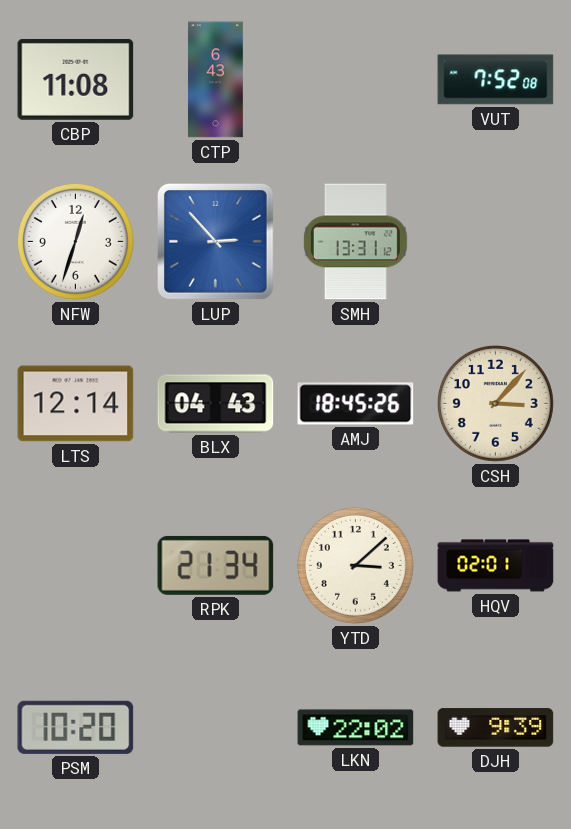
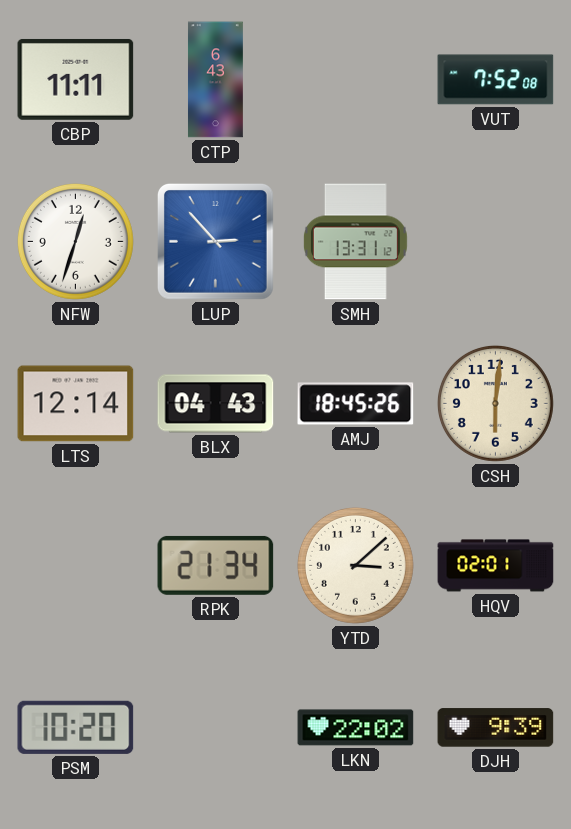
CBP: 11:08 -> 11:11
CSH: 3:07 -> 6:01
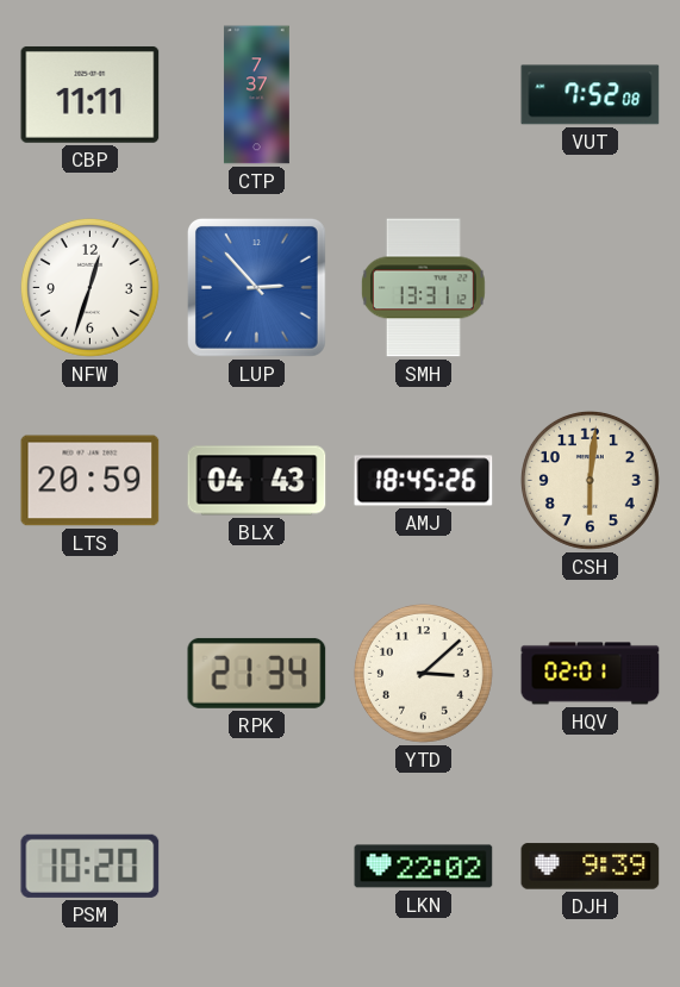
CTP: 6:43 -> 7:37
LTS: 12:14 -> 20:59
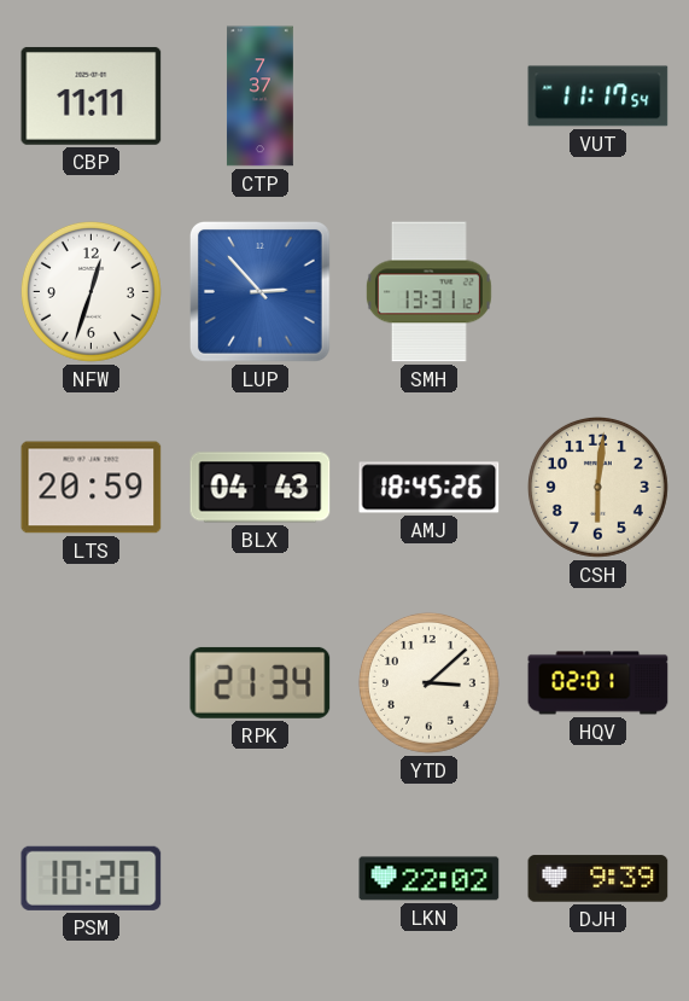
VUT: 7:52 -> 11:17
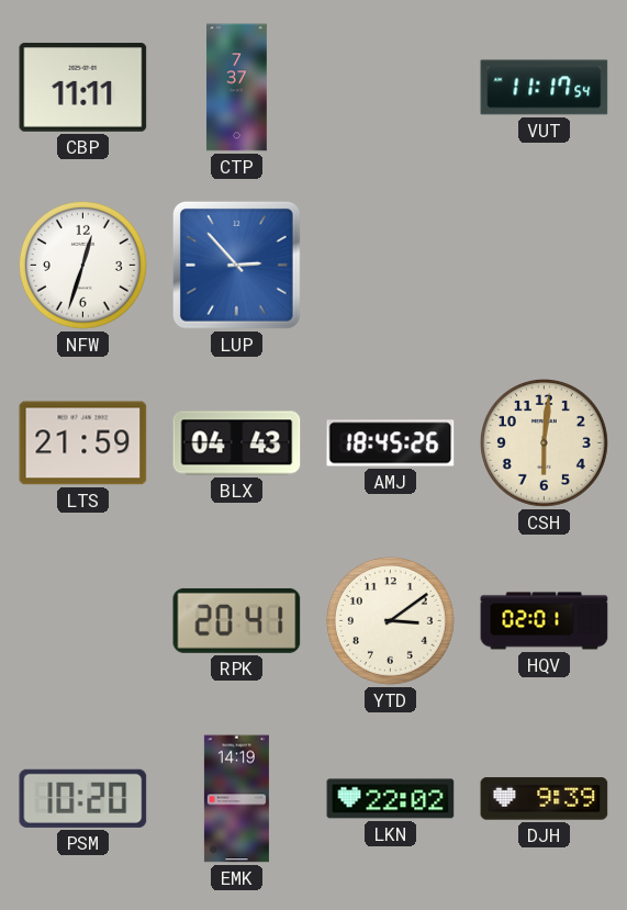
SMH: 13:31 -> none
LTS: 20:59 -> 21:59
RPK: 21:34 -> 20:41
YTD: 3:08 -> 3:09
EMK: none -> 14:19
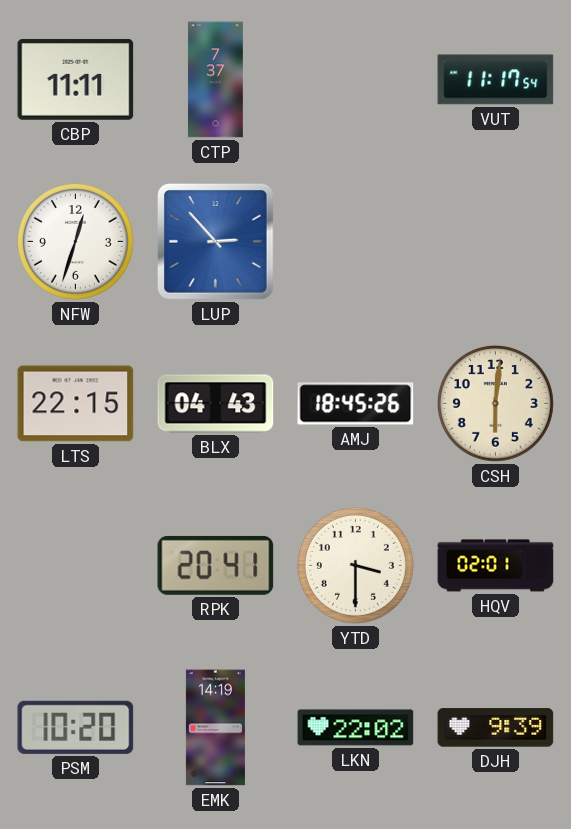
LTS: 21:59 -> 22:15
YTD: 3:09 -> 3:30
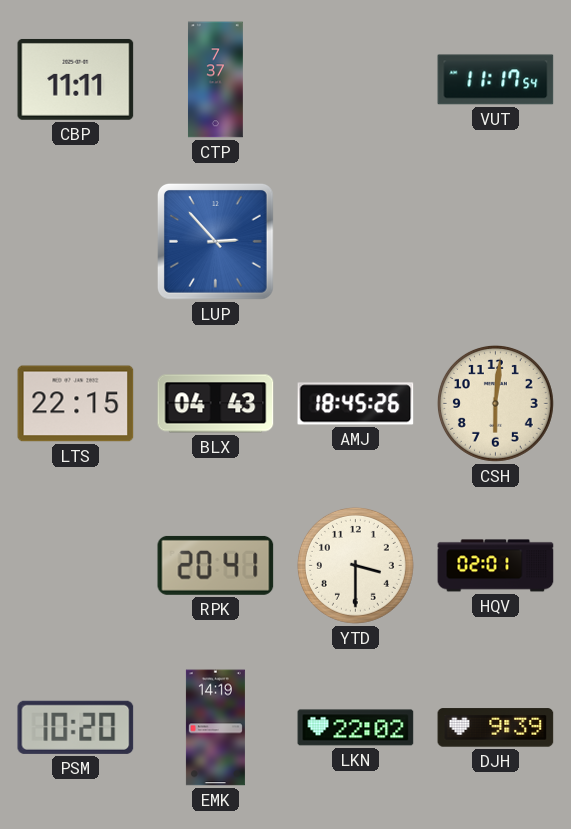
NFW: 12:33 -> none
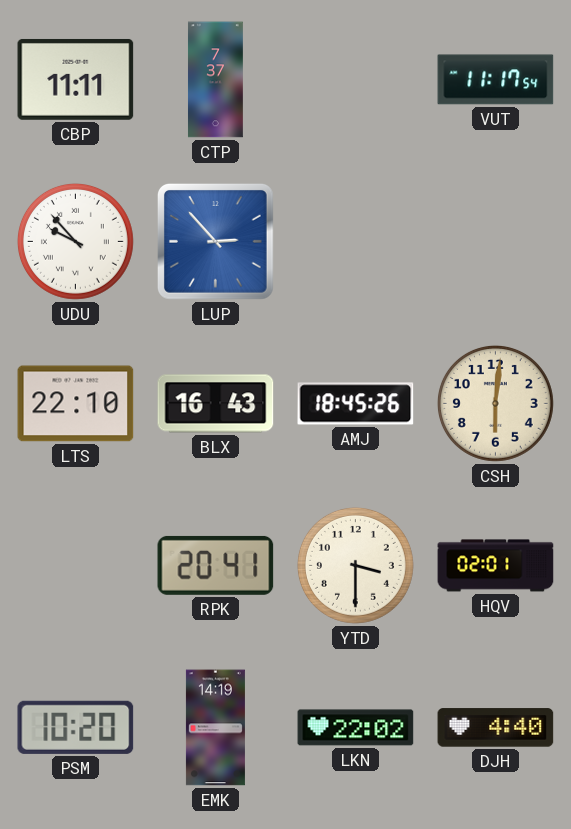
UDU: none -> 9:53
LTS: 22:15 -> 22:10
BLX: 04:43 -> 16:43
DJH: 9:39 -> 4:40
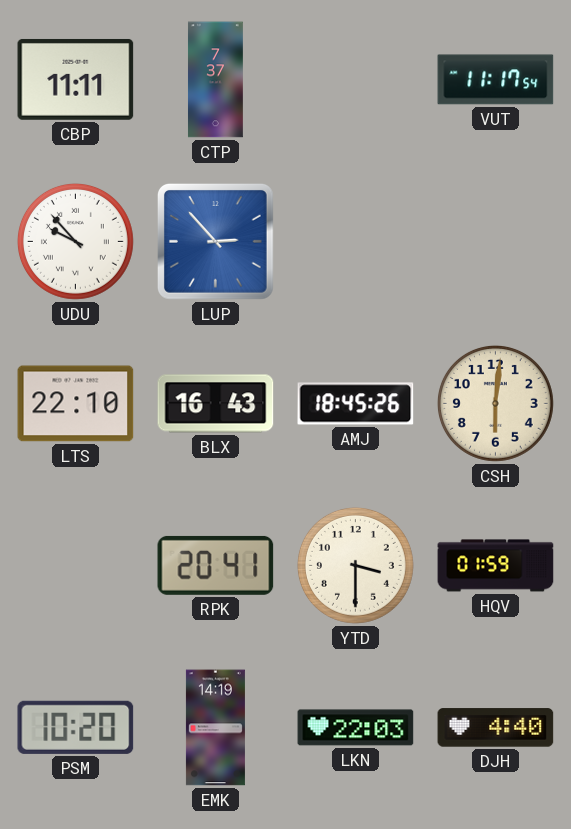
HQV: 02:01 -> 01:59
LKN: 22:02 -> 22:03
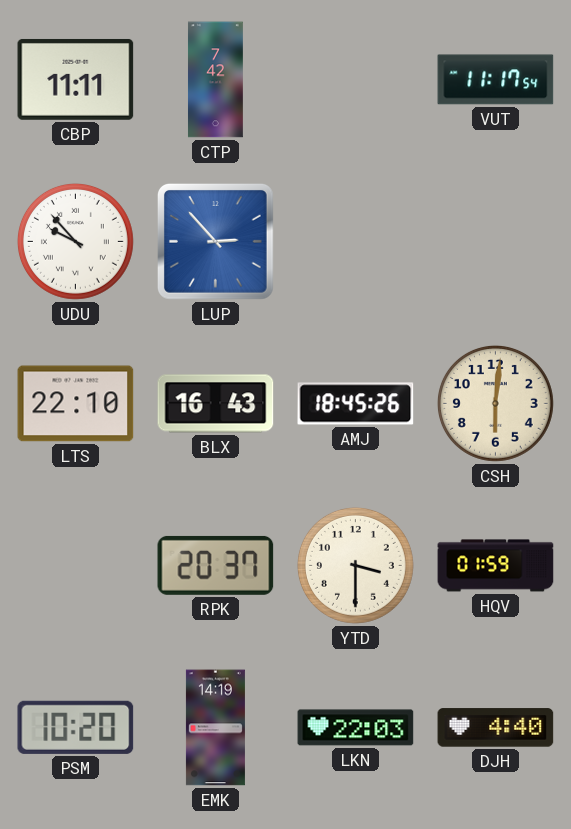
CTP: 7:37 -> 7:42
RPK: 20:41 -> 20:37
